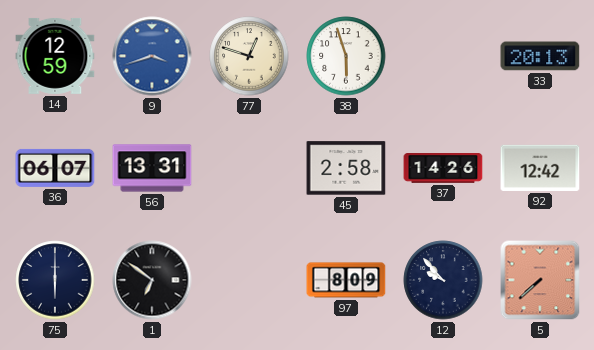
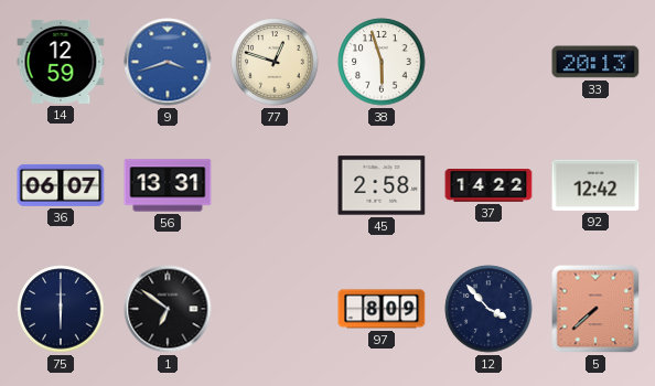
37: 14:26 -> 14:22
12: 9:53 -> 3:53
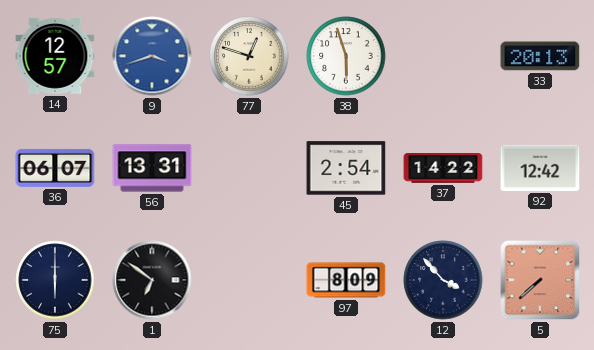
14: 12:59 -> 12:57
45: 2:58 -> 2:54
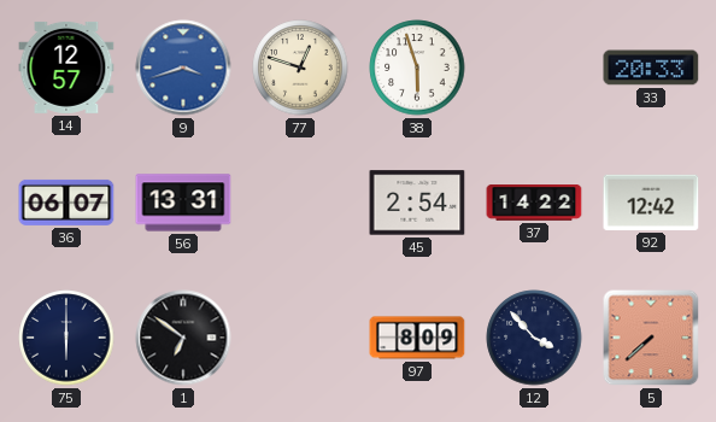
33: 20:13 -> 20:33
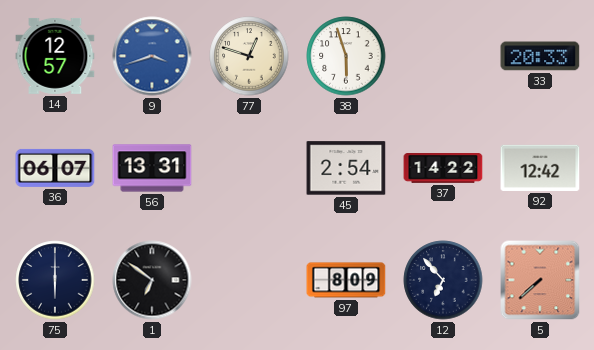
12: 3:53 -> 6:53
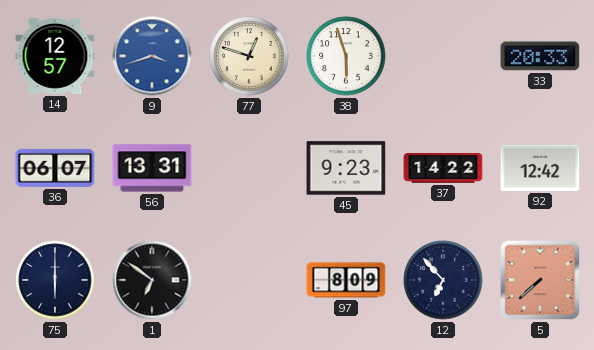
45: 2:54 -> 9:23
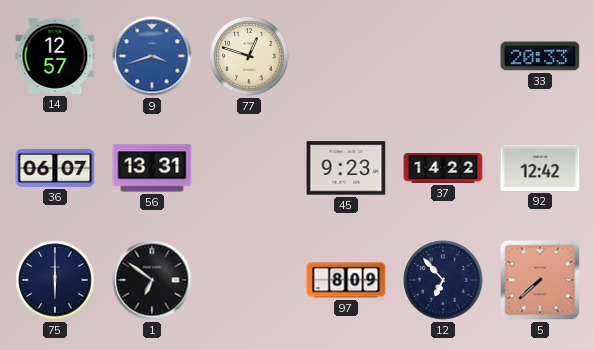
38: 5:57 -> none
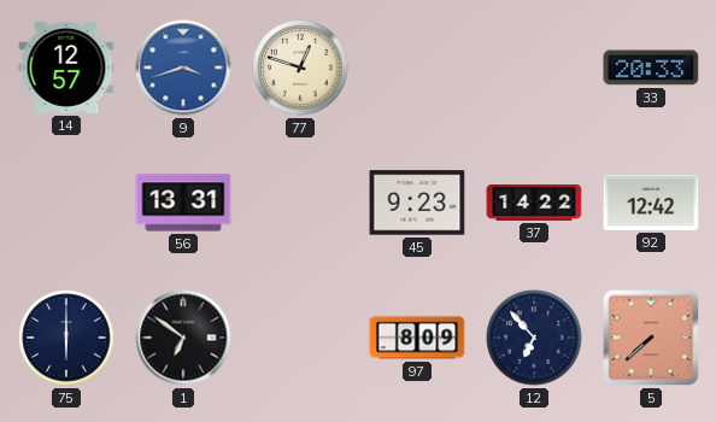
36: 06:07 -> none
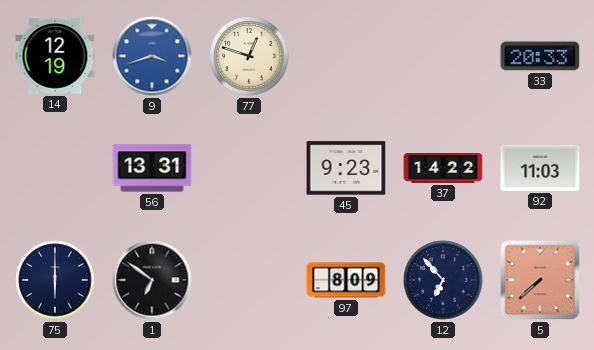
14: 12:57 -> 12:19
92: 12:42 -> 11:03
